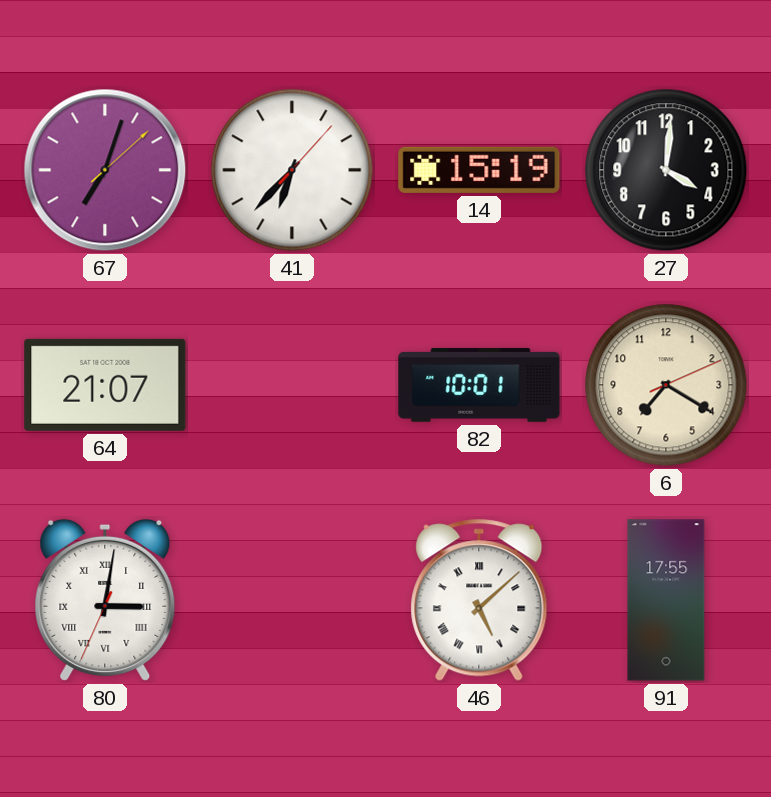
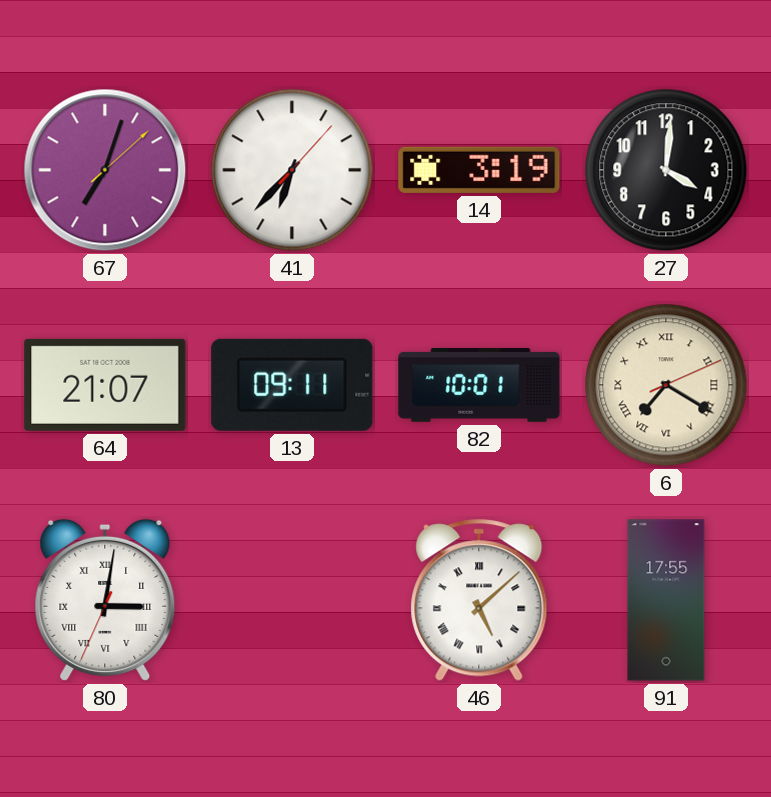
14: 15:19 -> 3:19
13: none -> 09:11
6 numerals: Arabic -> Roman
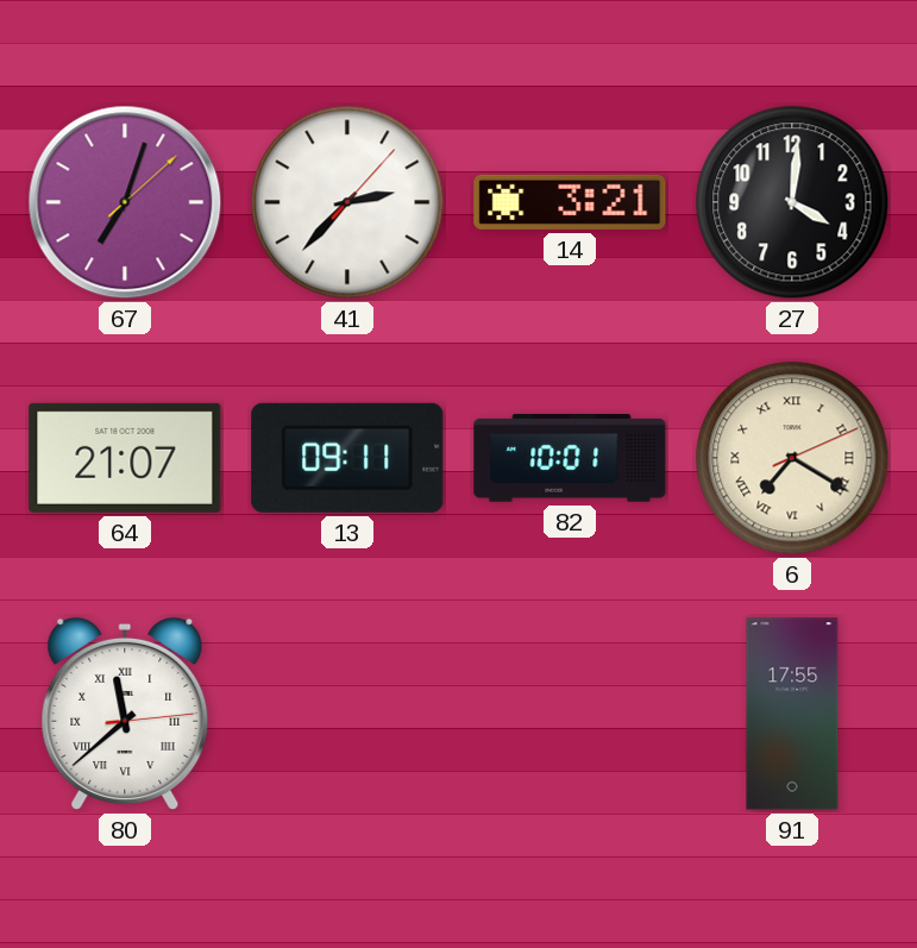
41: 6:37 -> 2:37
14: 3:19 -> 3:21
80: 3:01 -> 11:38
46: 5:08 -> none
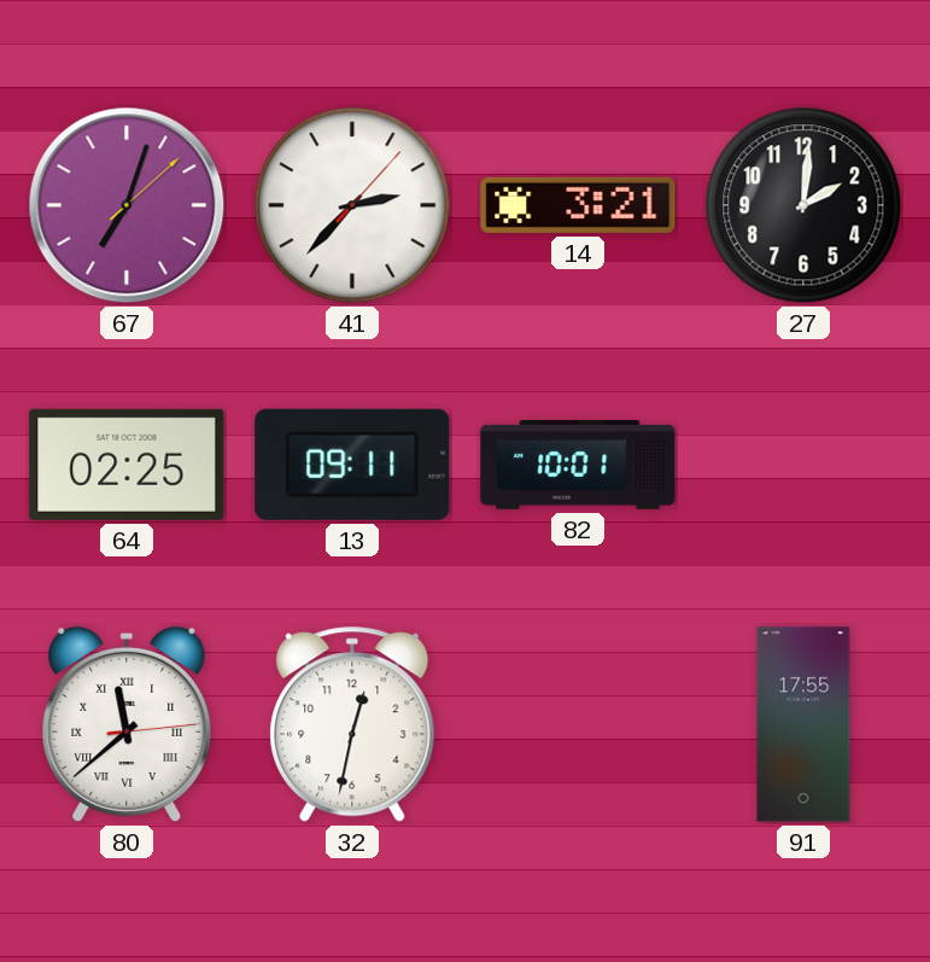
27: 4:01 -> 2:01
64: 21:07 -> 02:25
6: 7:20 -> none
32: none -> 12:32
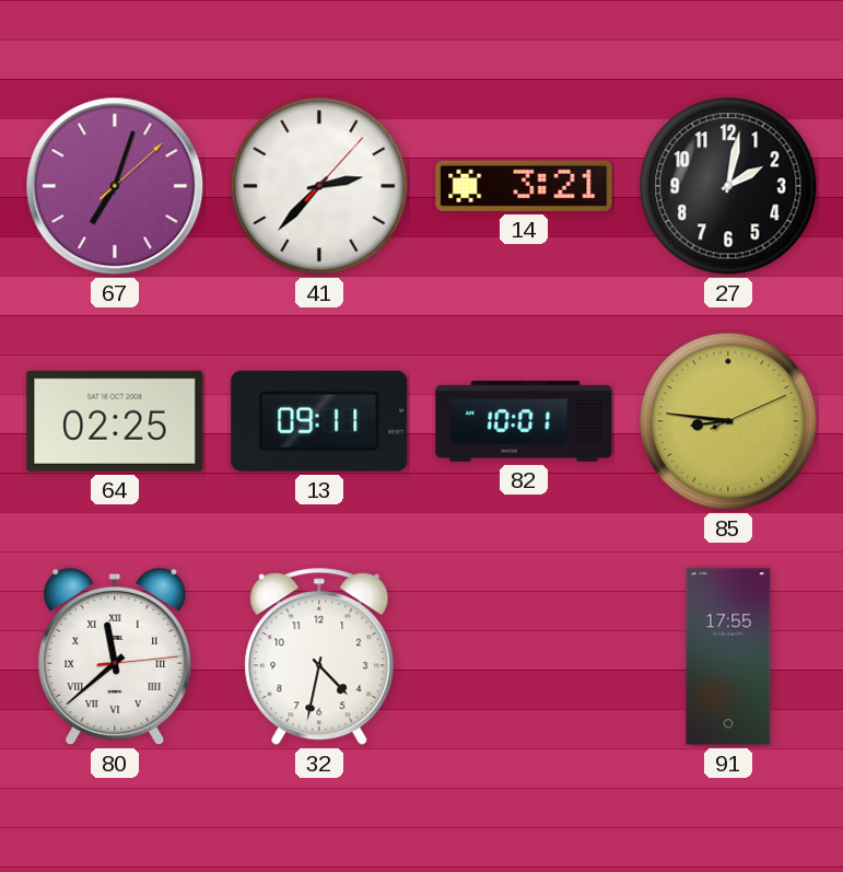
27: 2:01 -> 2:02
85: none -> 8:46
32: 12:32 -> 4:32
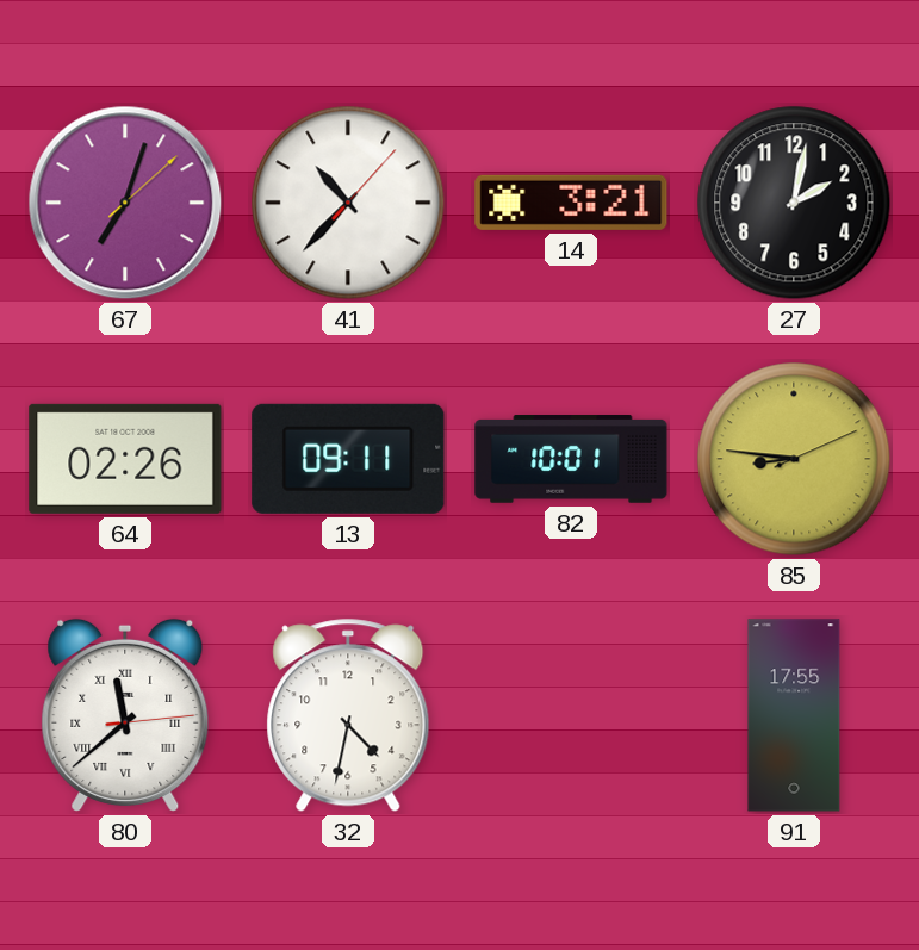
41: 2:37 -> 10:37
64: 02:25 -> 02:26
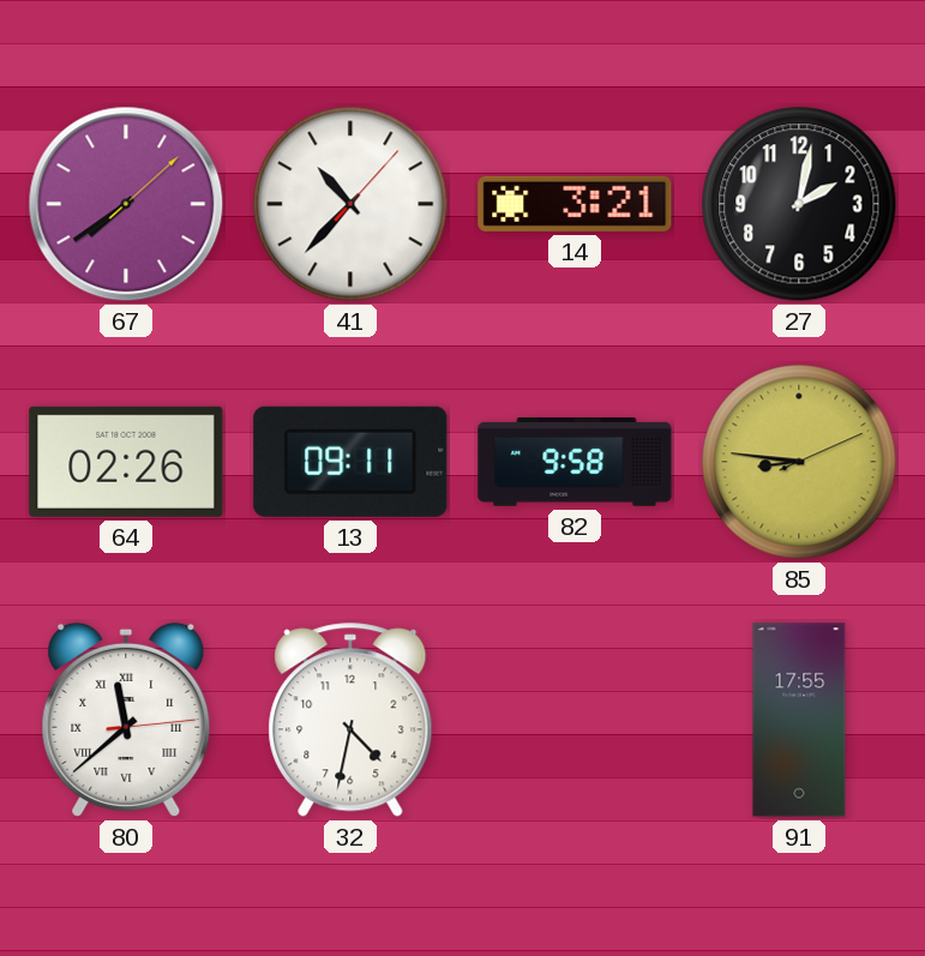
67: 7:03 -> 7:39
82: 10:01 -> 9:58
